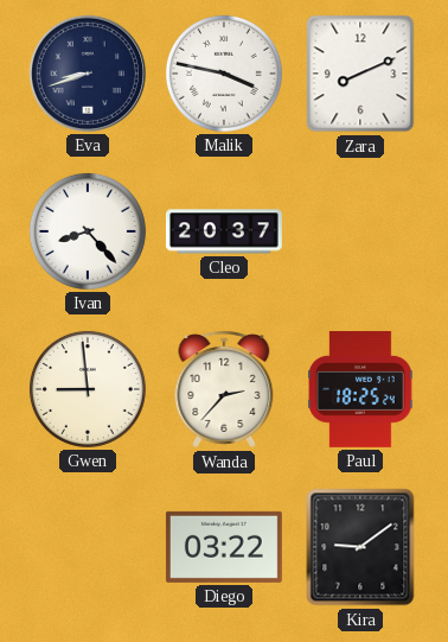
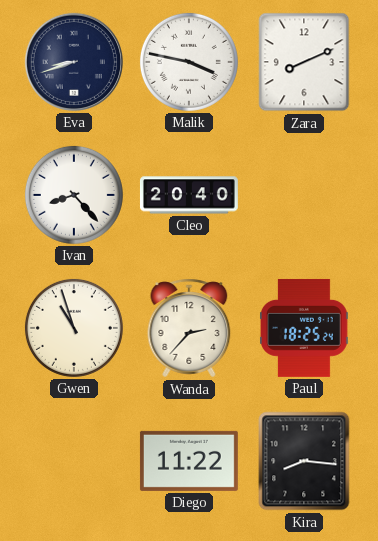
Cleo: 20:37 -> 20:40
Gwen: 8:59 -> 10:57
Diego: 03:22 -> 11:22
Kira: 9:09 -> 8:16
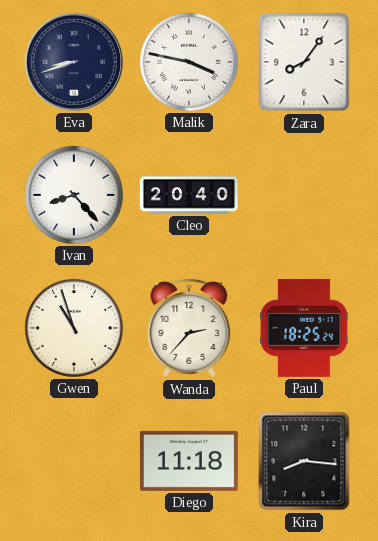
Zara: 8:11 -> 8:06
Diego: 11:22 -> 11:18
